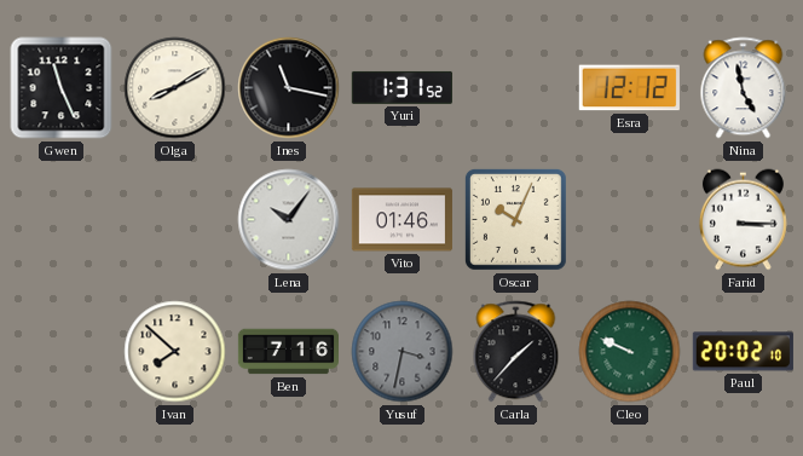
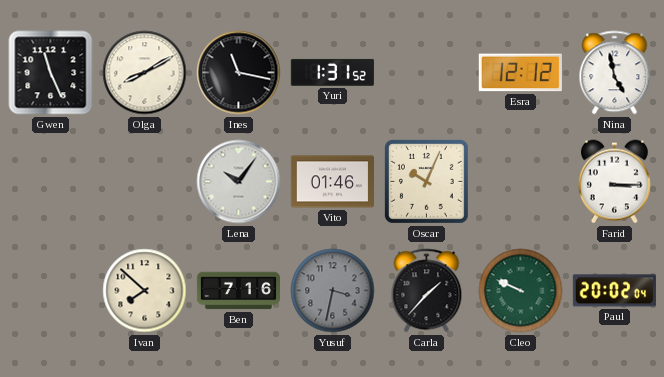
Paul: 20:02:10 -> 20:02:04
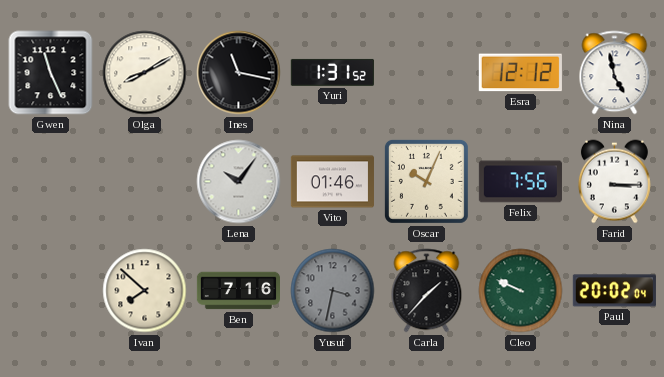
Felix: none -> 7:56
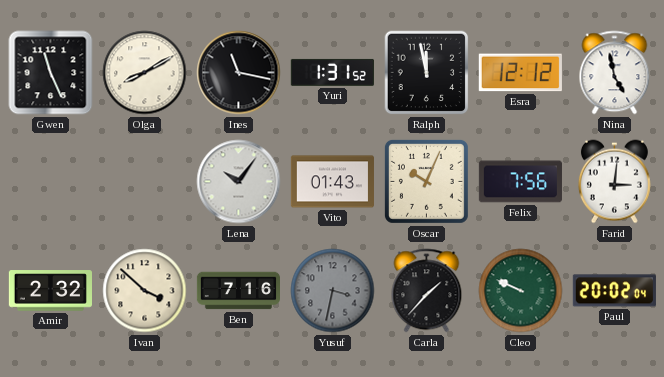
Ralph: none -> 11:58
Vito: 01:46 -> 01:43
Farid: 3:15 -> 3:01
Amir: none -> 2:32
Ivan: 7:52 -> 3:52
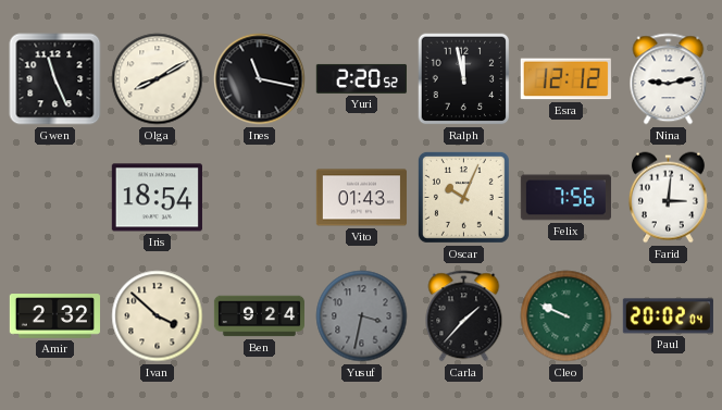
Yuri: 1:31 -> 2:20
Nina: 4:58 -> 9:13
Iris: none -> 18:54
Lena: 10:06 -> none
Ben: 7:16 -> 9:24
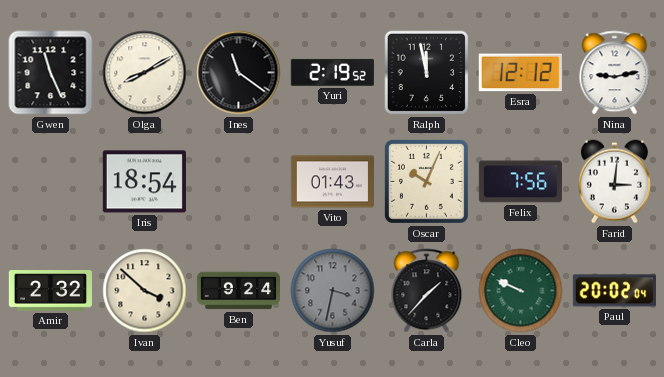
Ines: 11:17 -> 11:21
Yuri: 2:20 -> 2:19
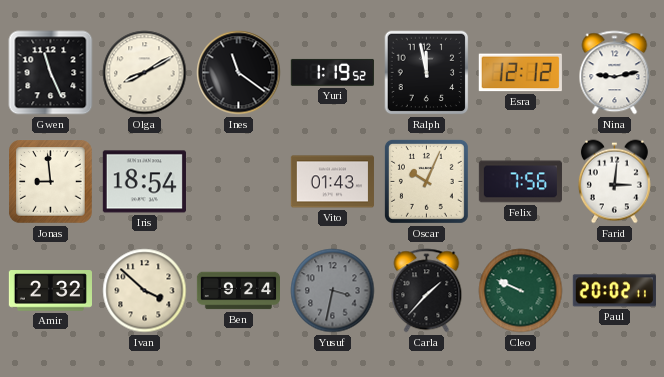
Yuri: 2:19 -> 1:19
Jonas: none -> 8:59
Paul: 20:02:04 -> 20:02:11
